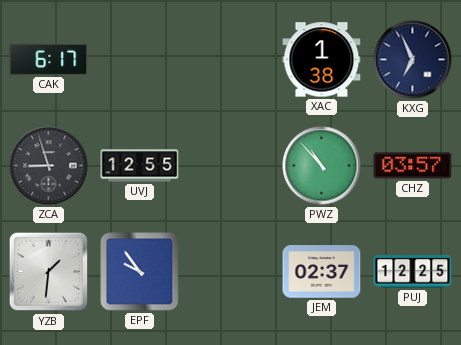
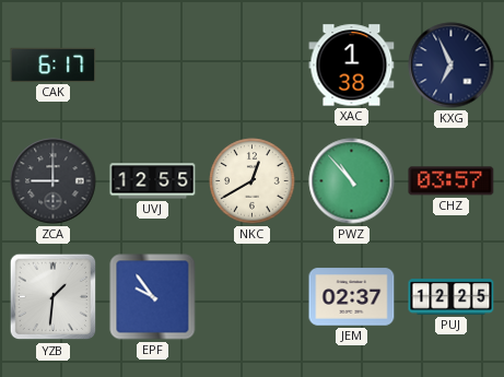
ZCA: 8:57 -> 9:00
NKC: none -> 12:40
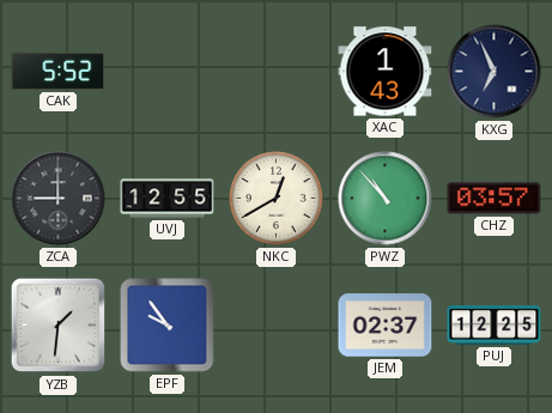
CAK: 6:17 -> 5:52
XAC: 1:38 -> 1:43
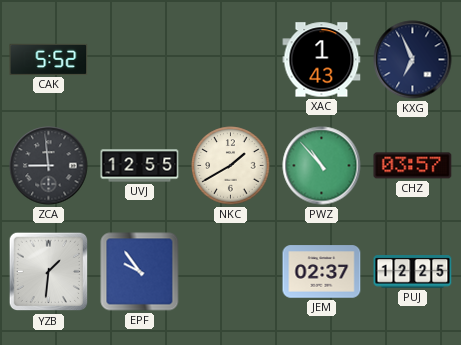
ZCA: 9:00 -> 8:59
NKC: 12:40 -> 1:40
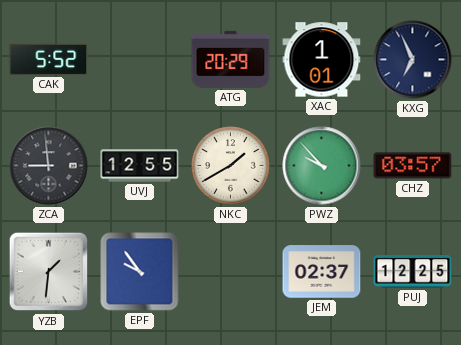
ATG: none -> 20:29
XAC: 1:43 -> 1:01
PWZ: 10:53 -> 9:53
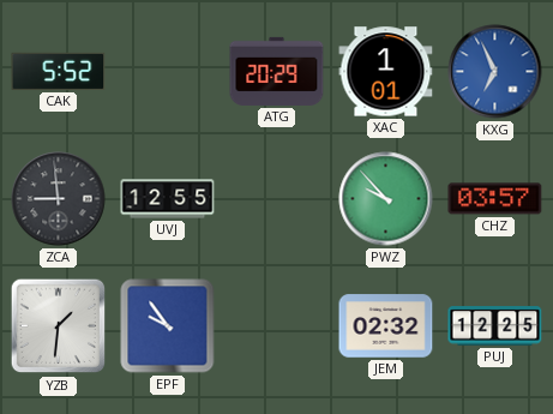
KXG dial: navy -> blue
NKC: 1:40 -> none
JEM: 02:37 -> 02:32
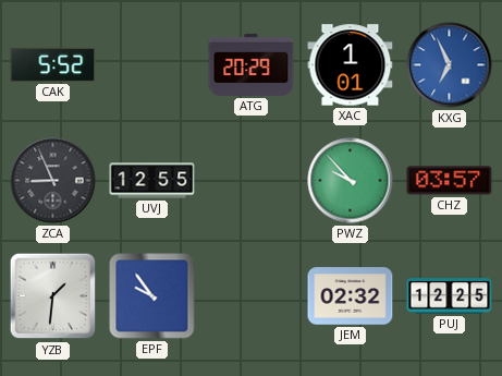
ZCA: 8:59 -> 8:56
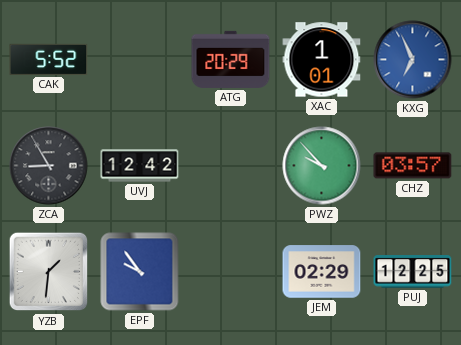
ZCA: 8:56 -> 8:55
UVJ: 12:55 -> 12:42
JEM: 02:32 -> 02:29
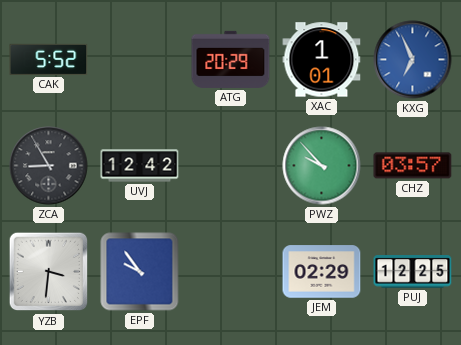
YZB: 1:31 -> 3:31
